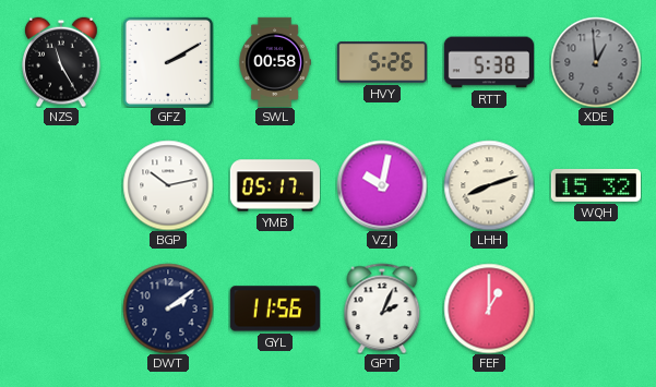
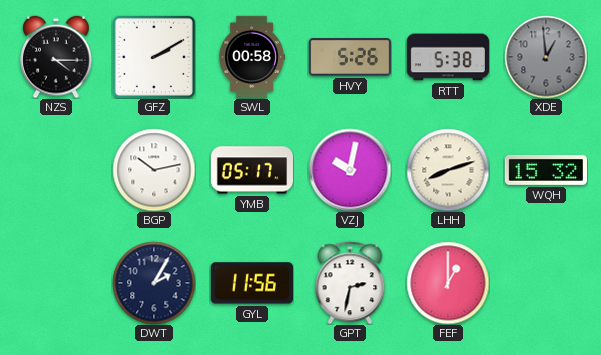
NZS: 11:25 -> 4:15
DWT: 2:09 -> 2:05
GPT: 2:04 -> 2:32
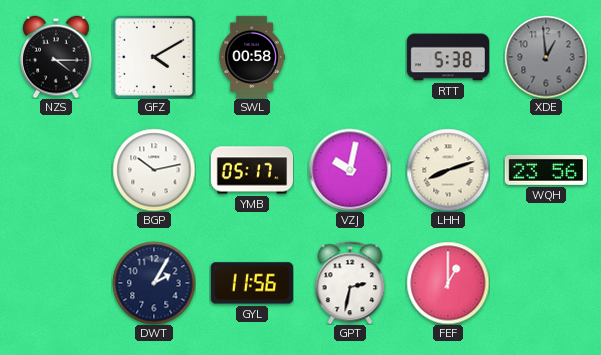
GFZ: 2:10 -> 4:10
HVY: 5:26 -> none
WQH: 15:32 -> 23:56
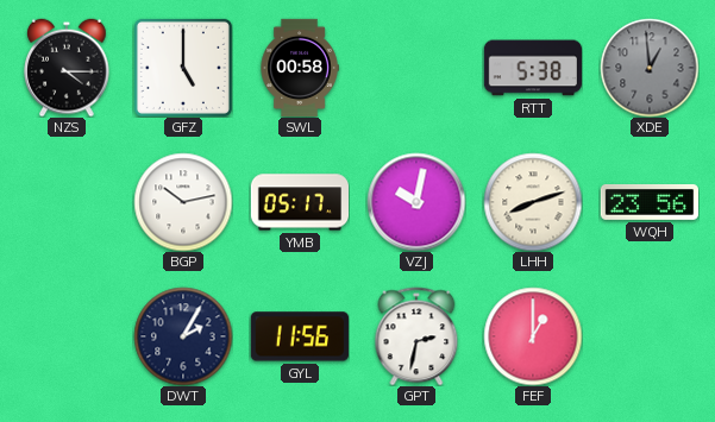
GFZ: 4:10 -> 5:00
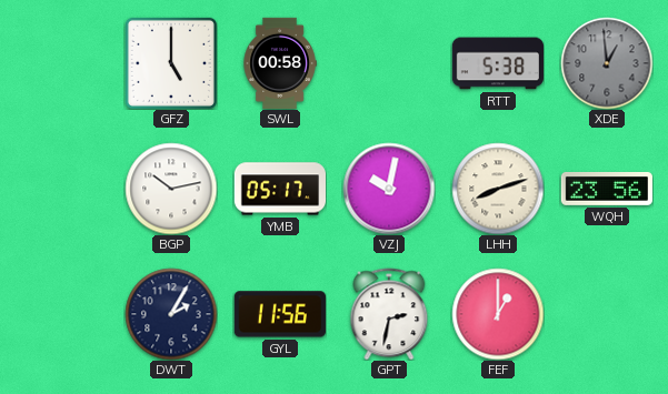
NZS: 4:15 -> none
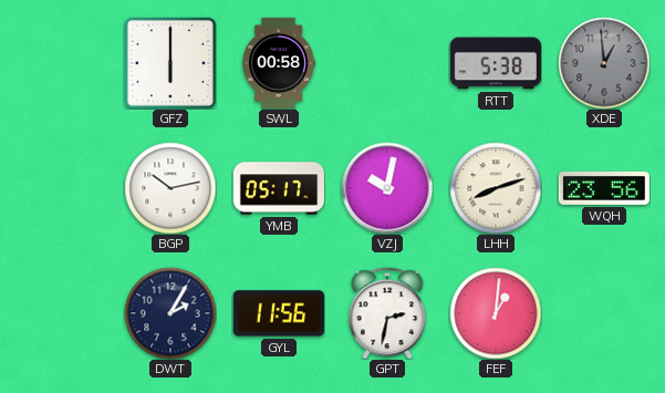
GFZ: 5:00 -> 6:00
FEF: 1:00 -> 1:01
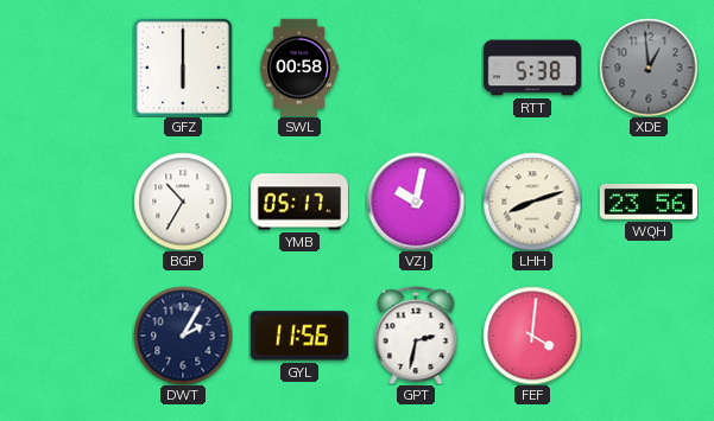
BGP: 10:13 -> 10:35
FEF: 1:01 -> 4:01
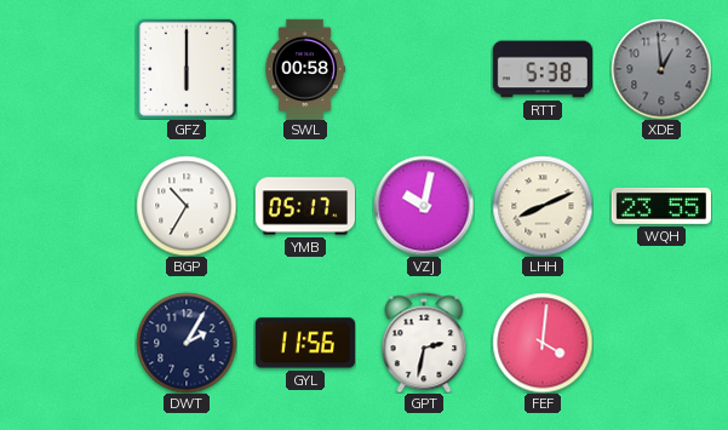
LHH: 8:12 -> 8:11
WQH: 23:56 -> 23:55
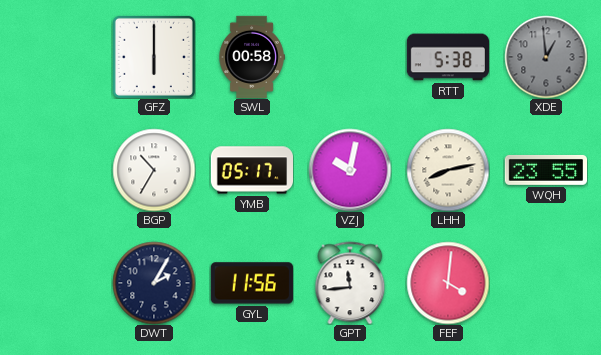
LHH: 8:11 -> 8:13
GPT: 2:32 -> 11:44
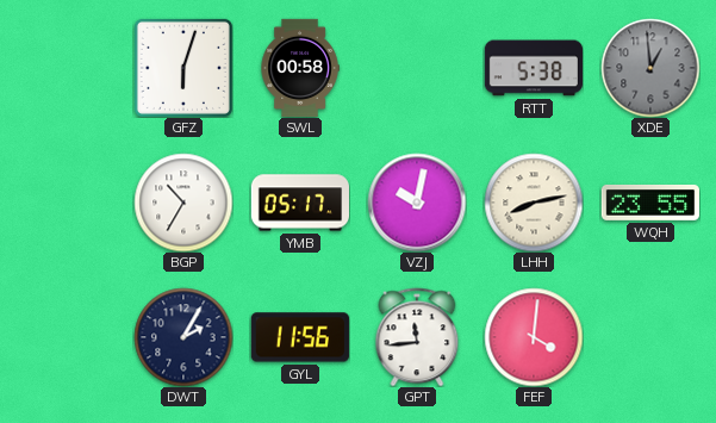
GFZ: 6:00 -> 6:03
